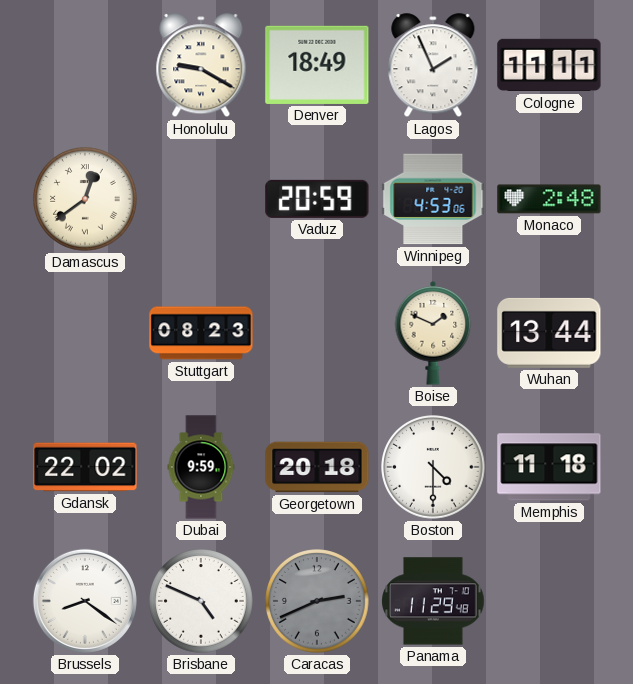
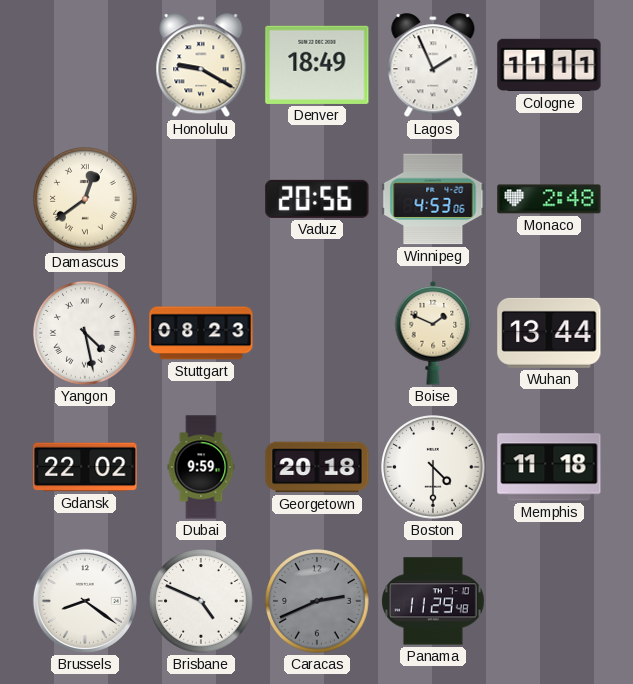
Vaduz: 20:59 -> 20:56
Yangon: none -> 4:28
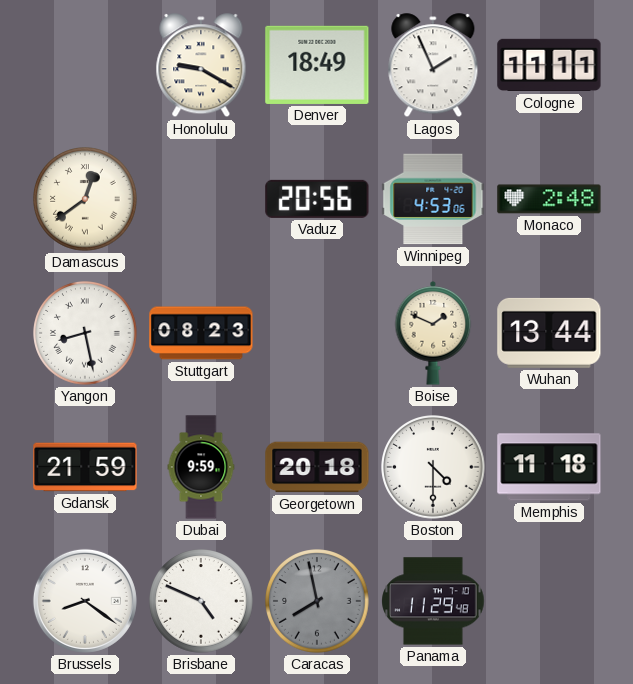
Yangon: 4:28 -> 8:28
Gdansk: 22:02 -> 21:59
Caracas: 2:41 -> 7:58
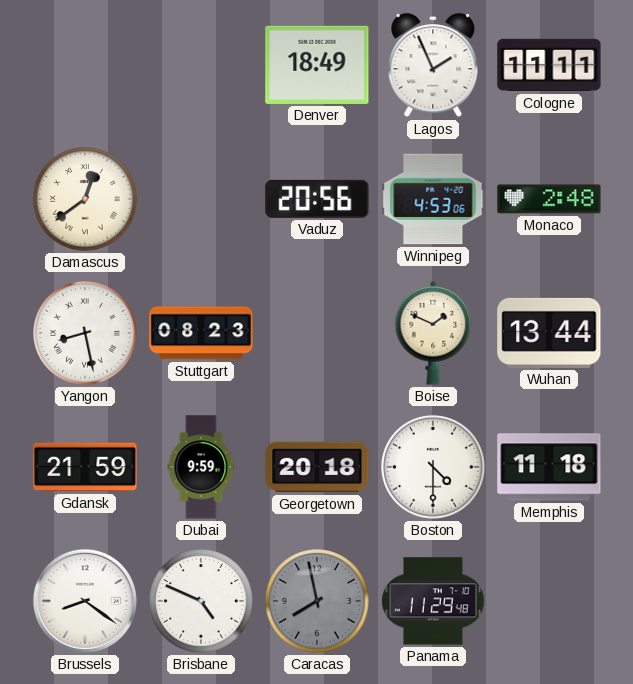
Honolulu: 9:20 -> none
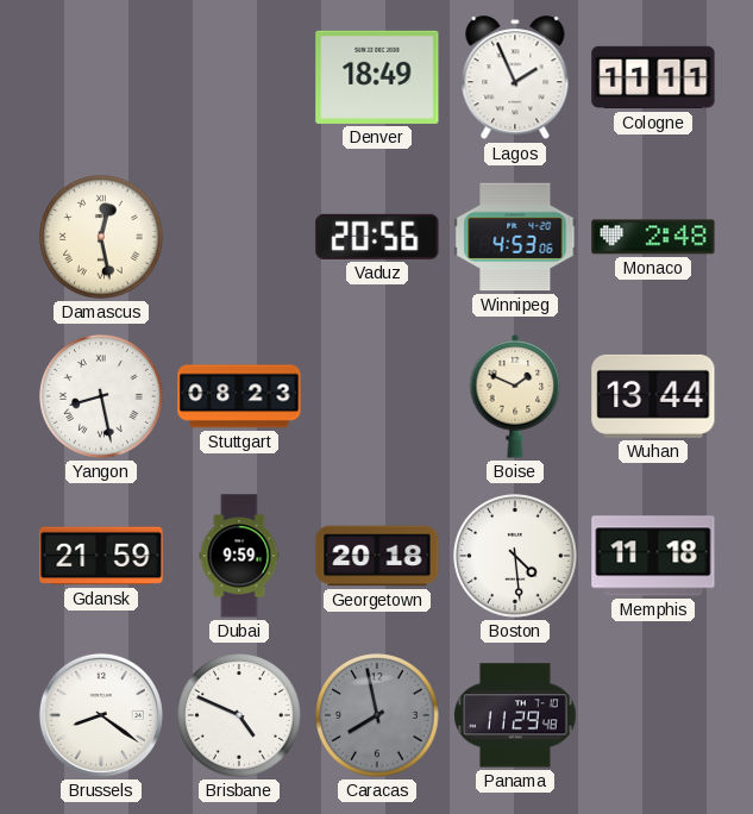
Damascus: 12:39 -> 12:28
Boston: 4:30 -> 4:29
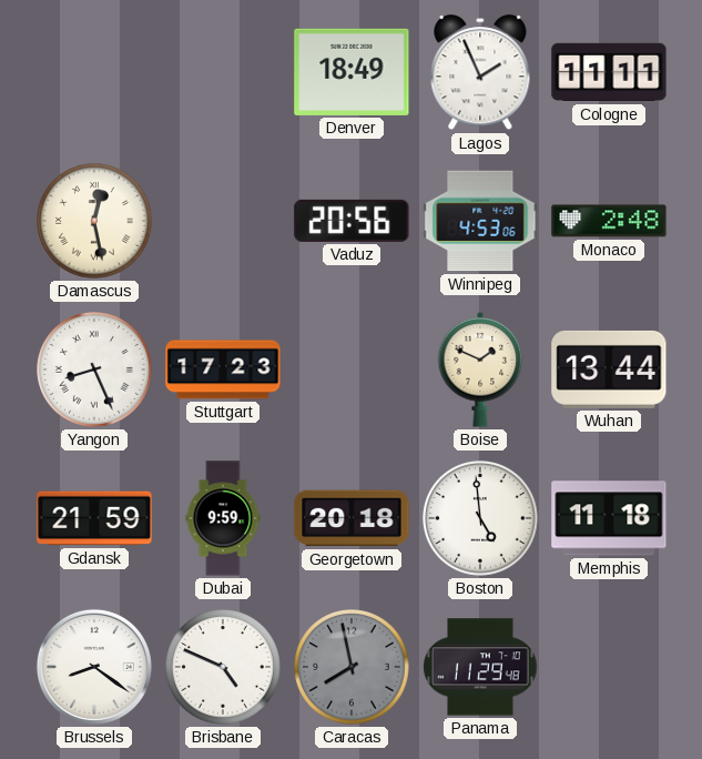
Yangon: 8:28 -> 8:26
Stuttgart: 08:23 -> 17:23
Boston: 4:29 -> 4:59
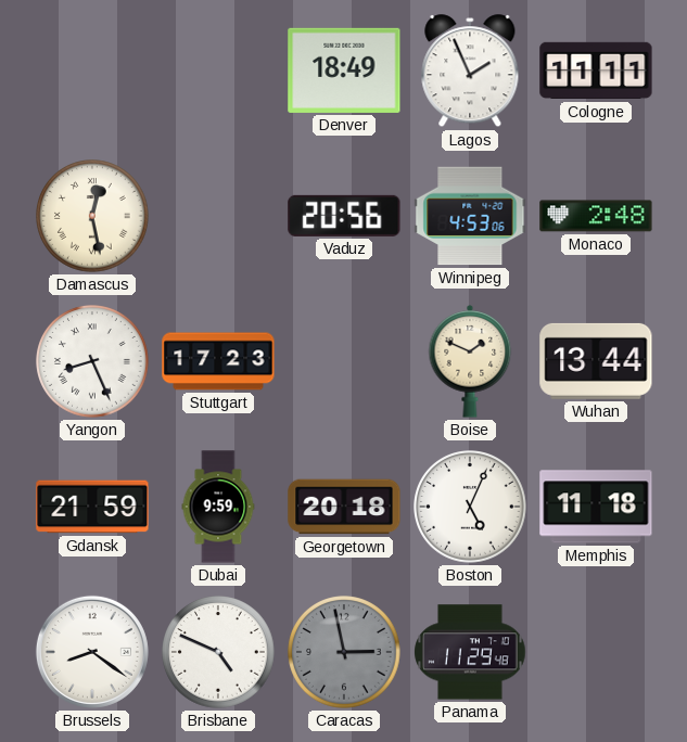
Boston: 4:59 -> 5:04
Caracas: 7:58 -> 2:58
